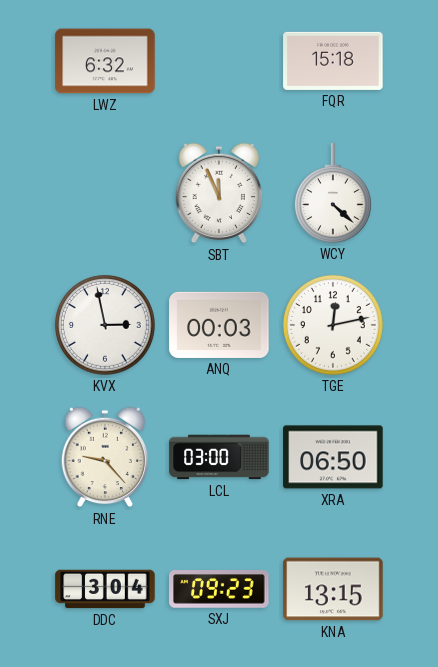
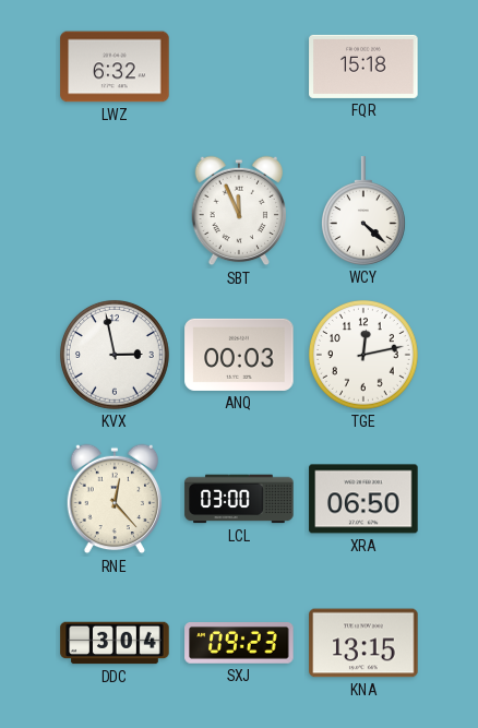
RNE: 9:23 -> 12:23
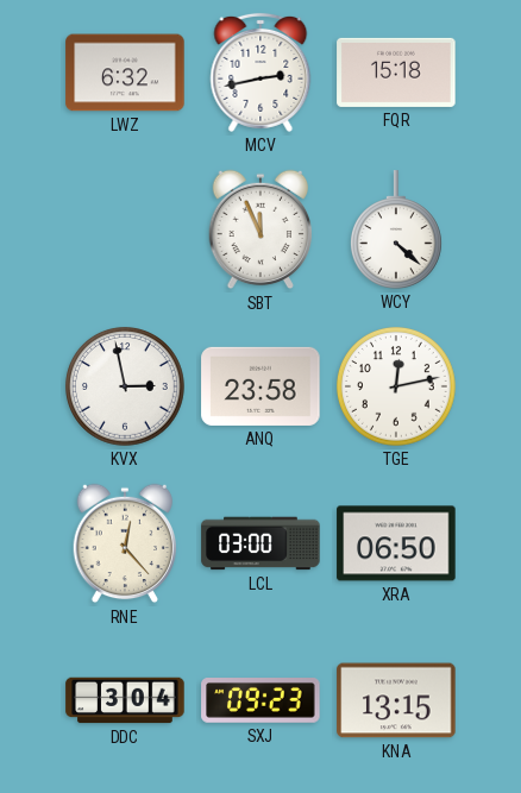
MCV: none -> 2:43
ANQ: 00:03 -> 23:58
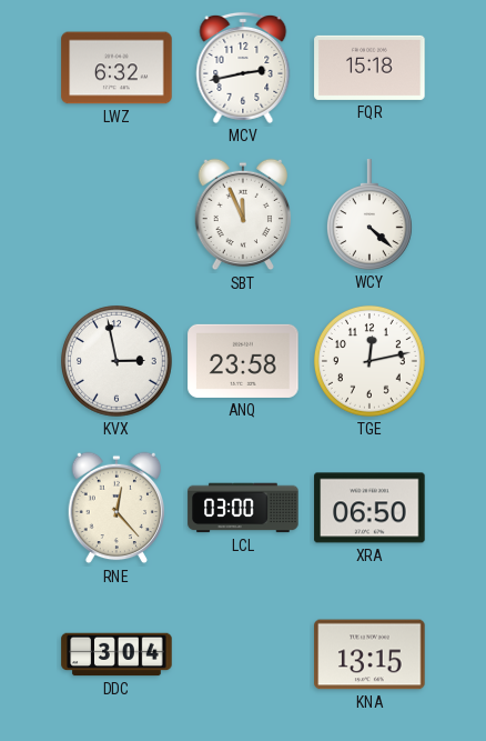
SXJ: 09:23 -> none
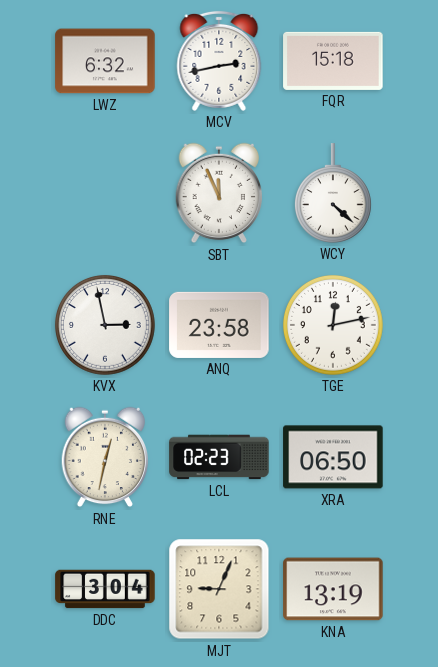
RNE: 12:23 -> 12:32
LCL: 03:00 -> 02:23
MJT: none -> 9:04
KNA: 13:15 -> 13:19
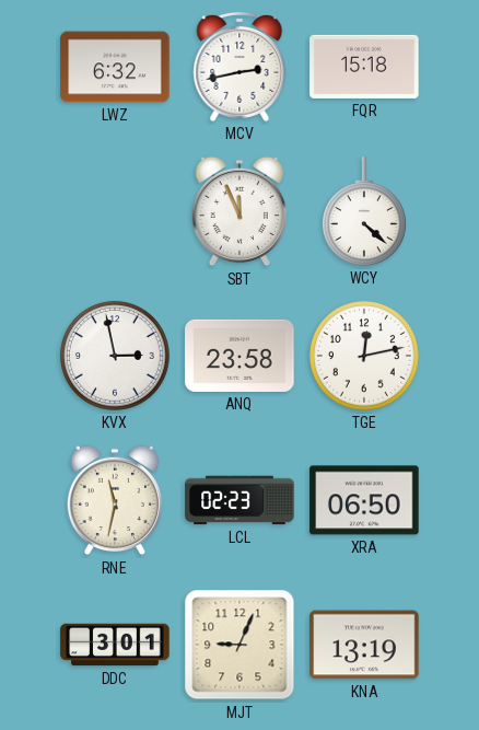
RNE: 12:32 -> 11:32
DDC: 3:04 -> 3:01
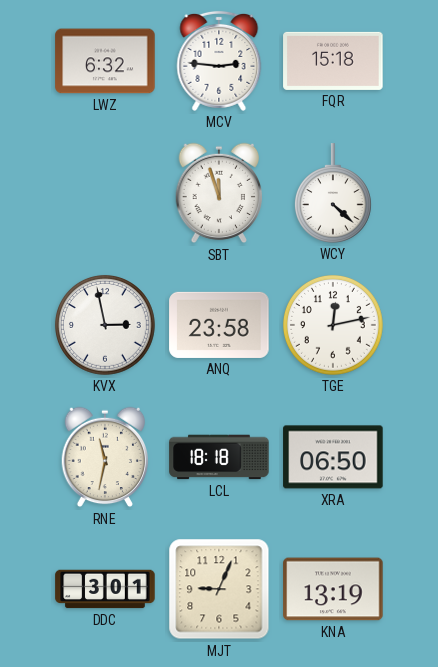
MCV: 2:43 -> 2:46
SBT: 11:56 -> 11:57
LCL: 02:23 -> 18:18
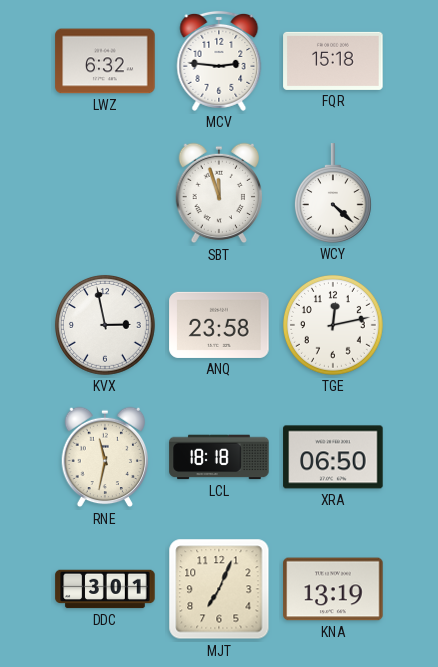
MJT: 9:04 -> 7:04
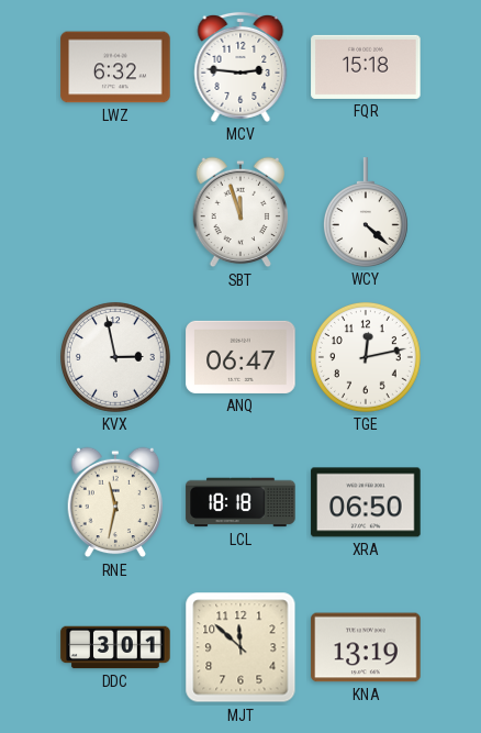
ANQ: 23:58 -> 06:47
MJT: 7:04 -> 11:52
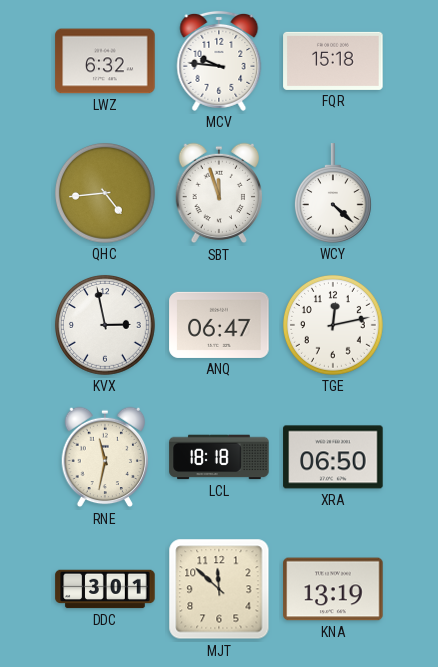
MCV: 2:46 -> 9:46
QHC: none -> 4:44
